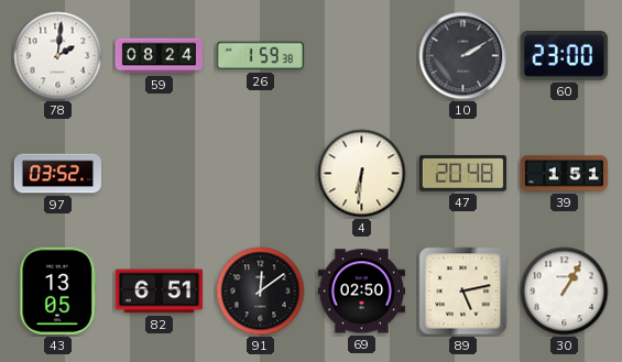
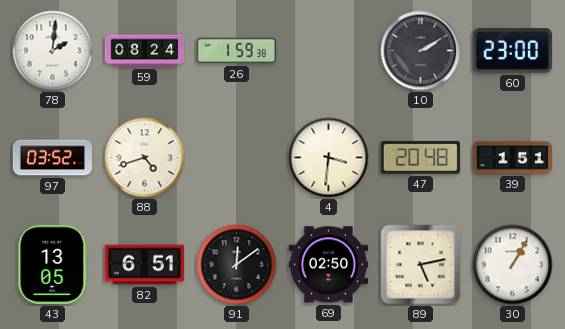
88: none -> 4:42
4: 6:31 -> 3:31
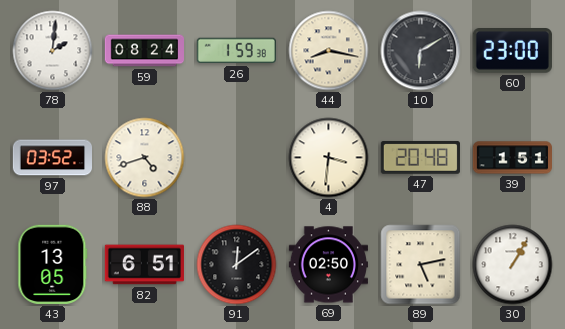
44: none -> 8:17
10: 2:10 -> 6:10
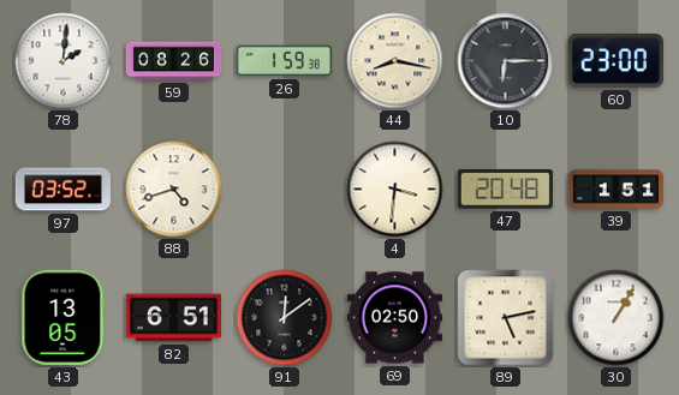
59: 08:24 -> 08:26
10: 6:10 -> 6:15
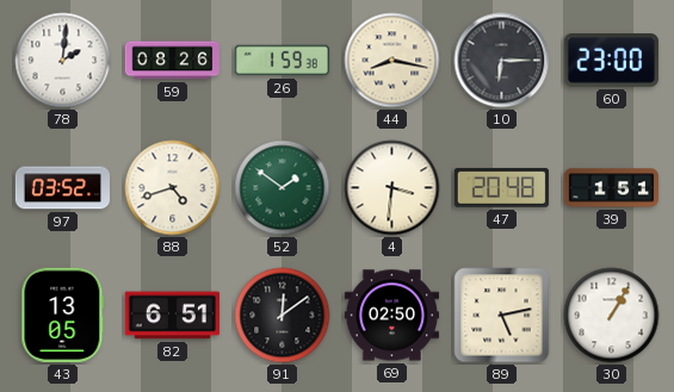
52: none -> 1:51
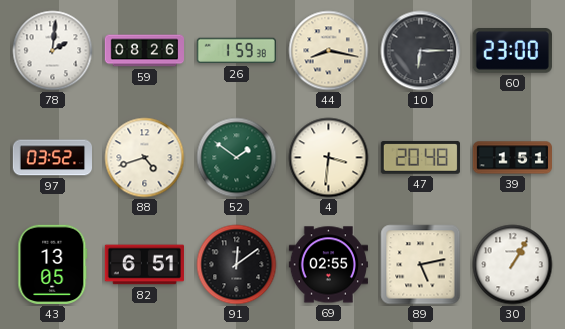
69: 02:50 -> 02:55
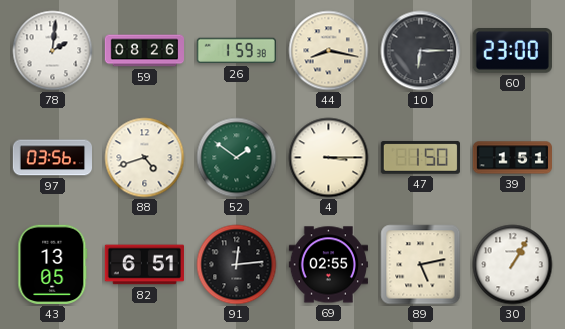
97: 03:52 -> 03:56
4: 3:31 -> 3:15
47: 20:48 -> 1:50
91: 12:09 -> 12:14
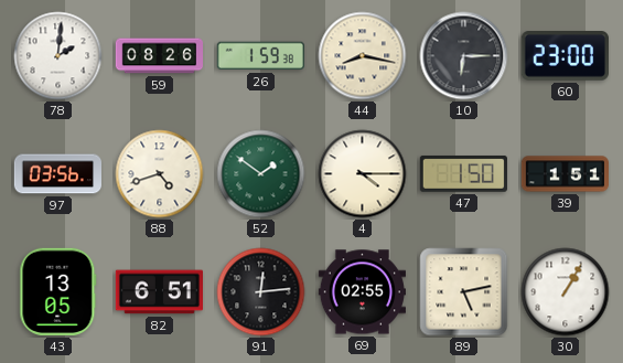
4: 3:15 -> 4:15
